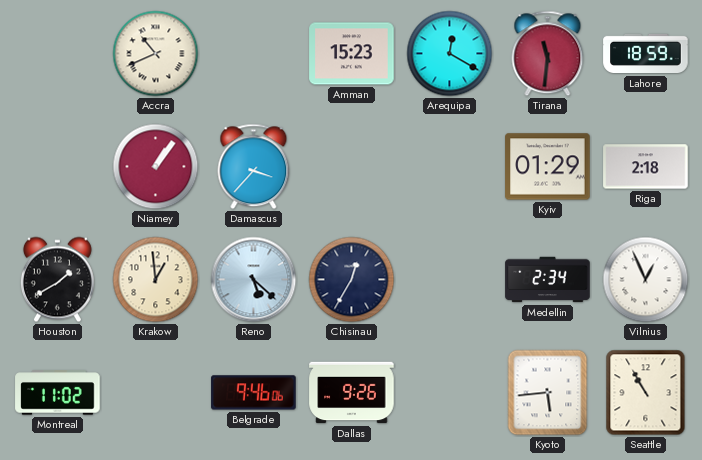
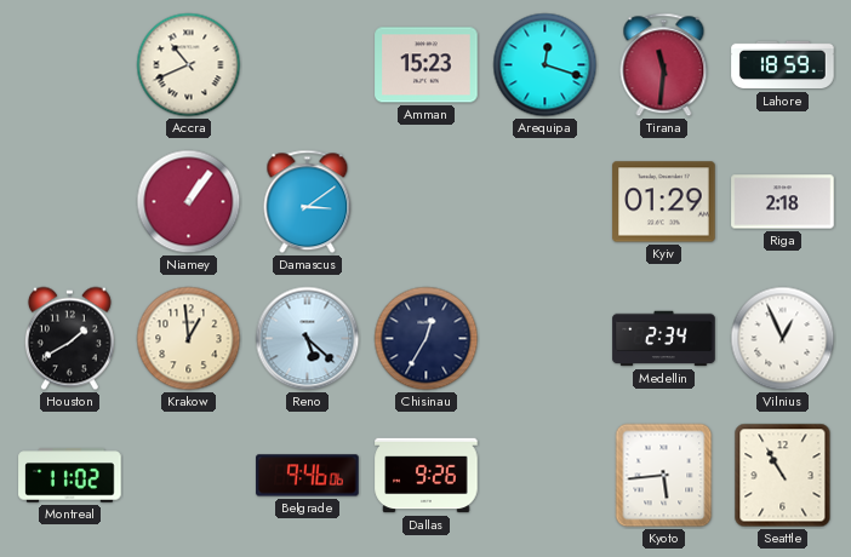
Arequipa: 12:20 -> 12:18
Damascus: 3:37 -> 3:09
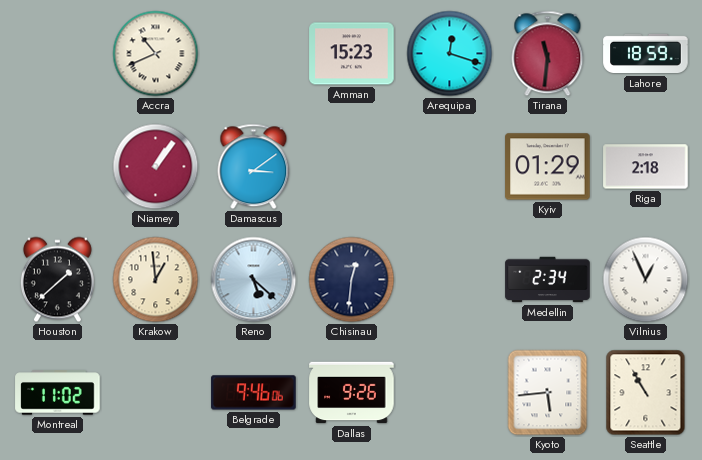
Houston: 1:40 -> 1:38
Chisinau: 12:35 -> 12:31
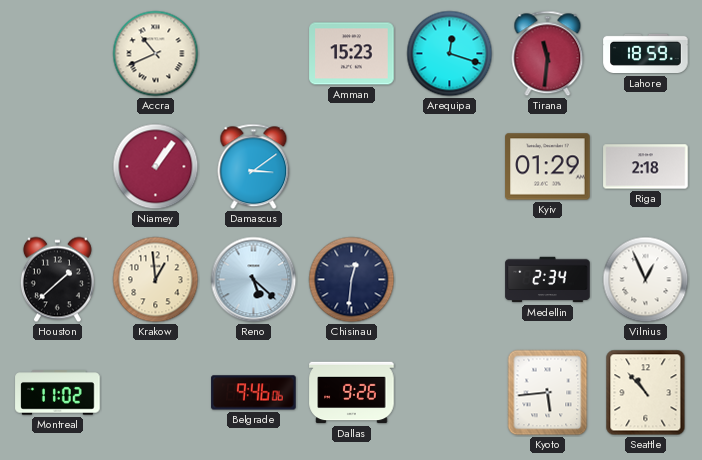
Seattle: 10:55 -> 10:53
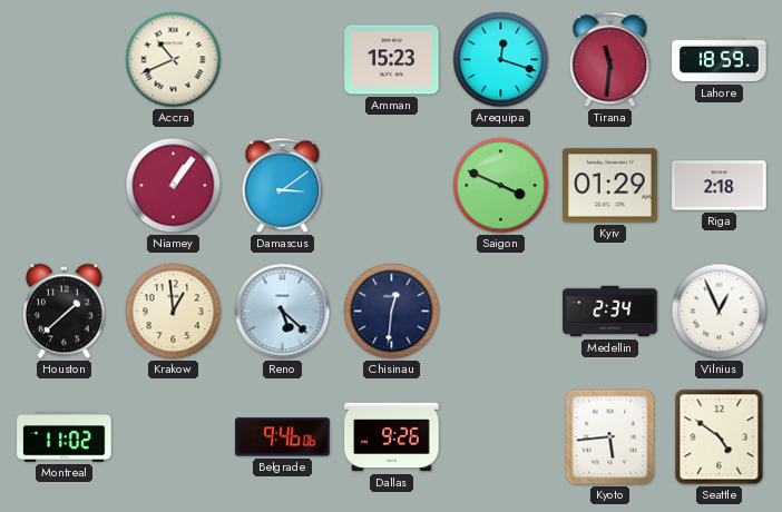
Saigon: none -> 3:49
Seattle: 10:53 -> 4:51
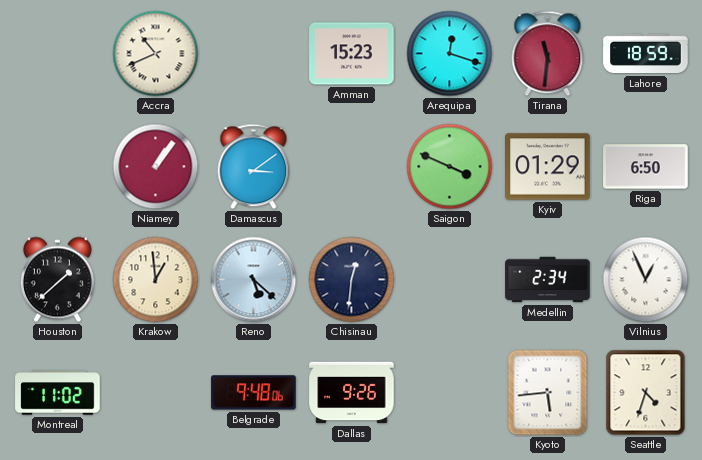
Riga: 2:18 -> 6:50
Belgrade: 9:46 -> 9:48
Seattle: 4:51 -> 4:33
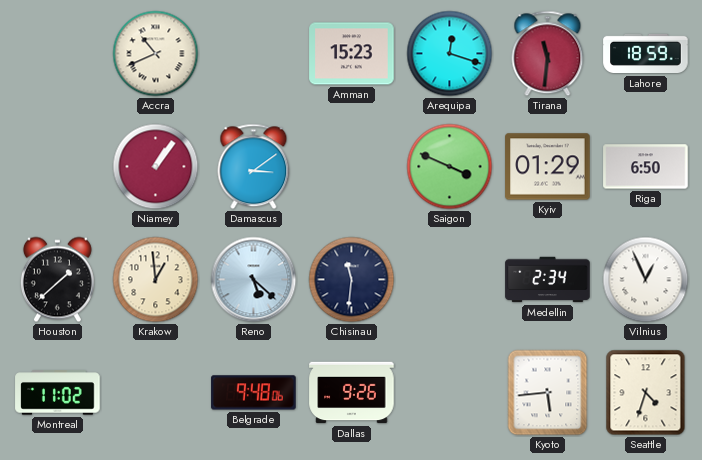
Chisinau: 12:31 -> 11:31
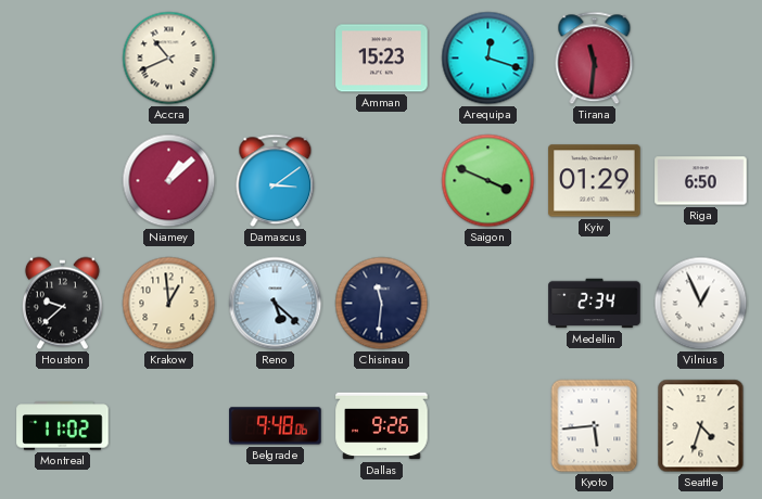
Lahore: 18:59 -> none
Niamey: 1:06 -> 1:08
Houston: 1:38 -> 9:38
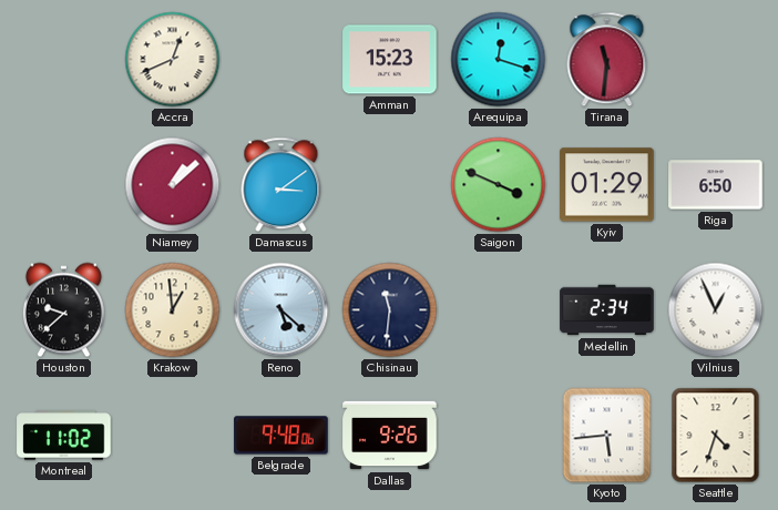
Accra: 10:41 -> 12:41
